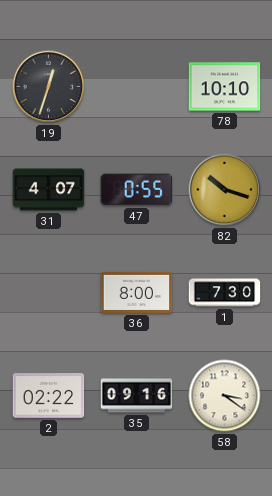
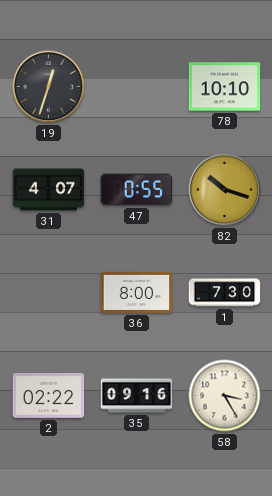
58: 3:21 -> 3:25
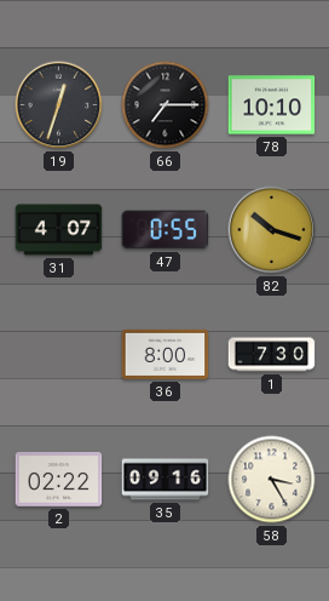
66: none -> 7:15
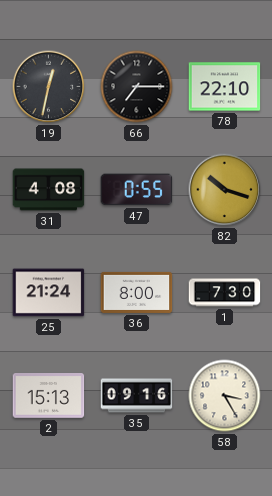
19: 12:33 -> 12:32
78: 10:10 -> 22:10
31: 4:07 -> 4:08
25: none -> 21:24
2: 02:22 -> 15:13
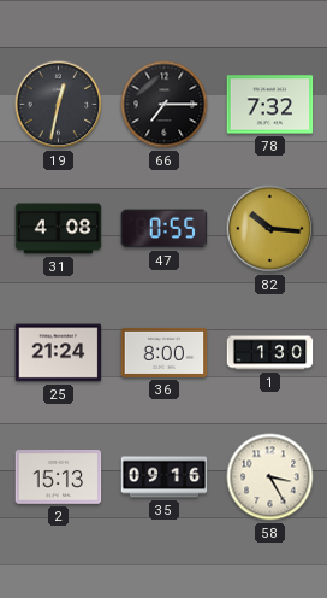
78: 22:10 -> 7:32
82: 10:18 -> 10:16
1: 7:30 -> 1:30
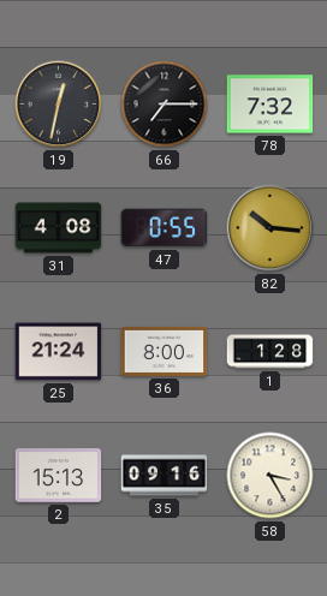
1: 1:30 -> 1:28
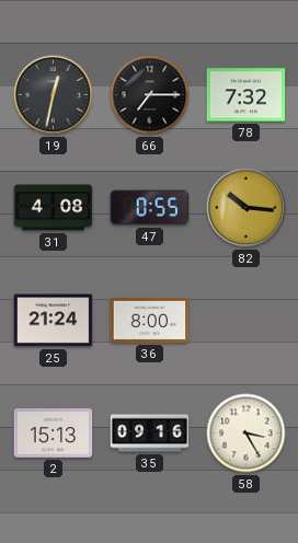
1: 1:28 -> none
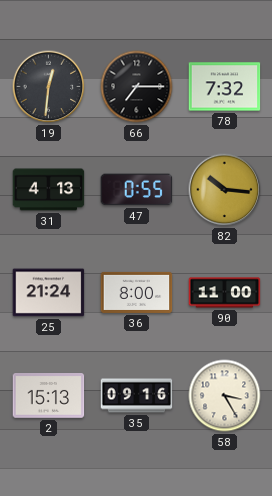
19: 12:32 -> 12:31
31: 4:08 -> 4:13
90: none -> 11:00
